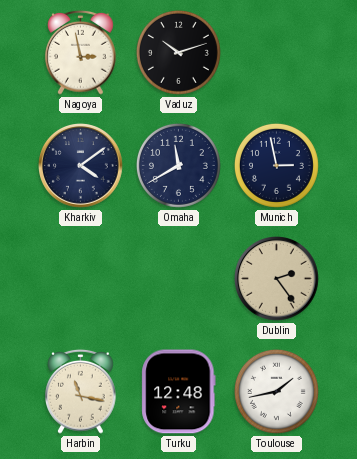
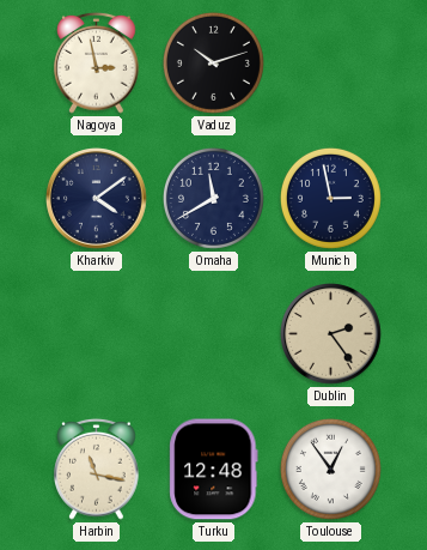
Toulouse: 1:43 -> 12:54
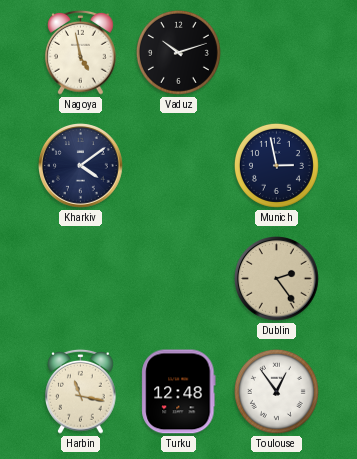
Nagoya: 2:58 -> 4:58
Omaha: 11:40 -> none
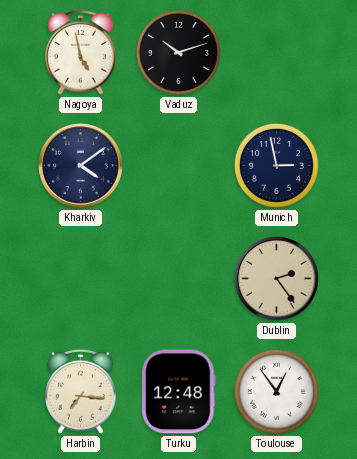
Harbin: 11:17 -> 7:16
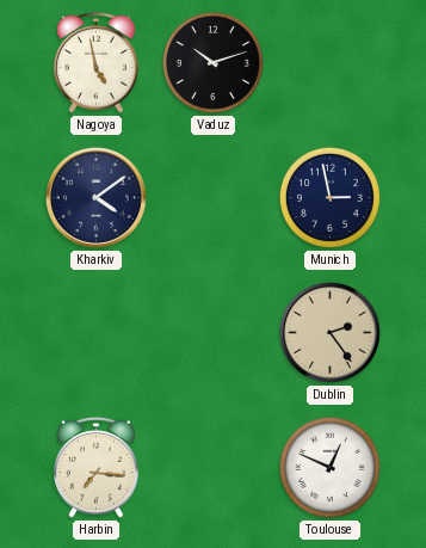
Turku: 12:48 -> none
Toulouse: 12:54 -> 12:49
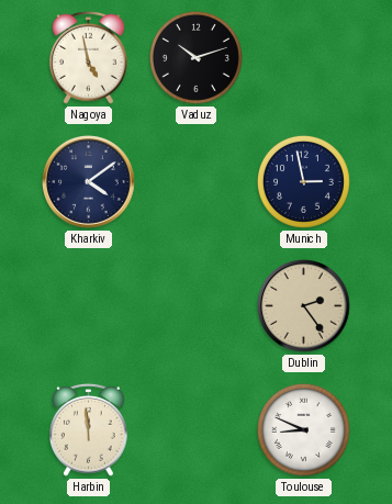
Harbin: 7:16 -> 11:59
Toulouse: 12:49 -> 8:49
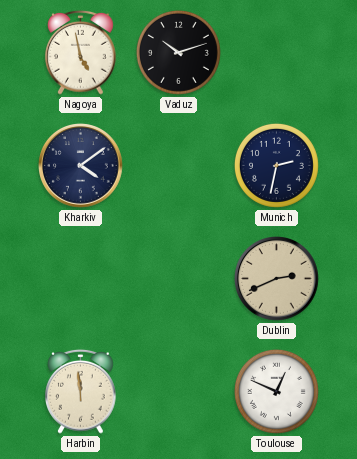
Munich: 2:58 -> 2:32
Dublin: 2:24 -> 2:41
Toulouse: 8:49 -> 12:49
